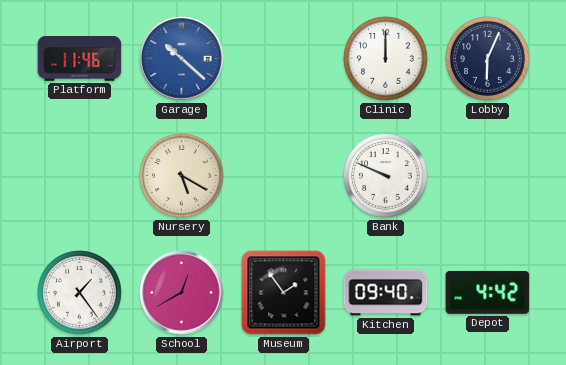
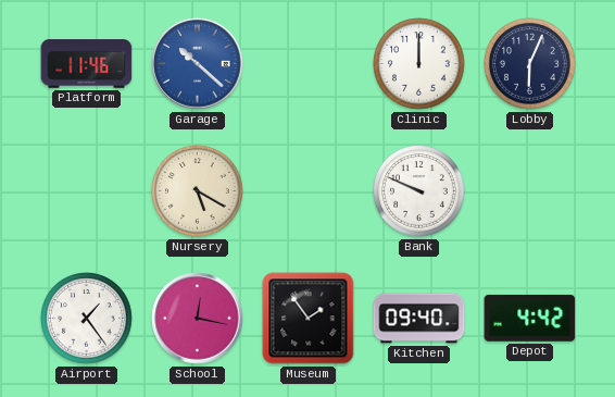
School: 12:40 -> 12:17
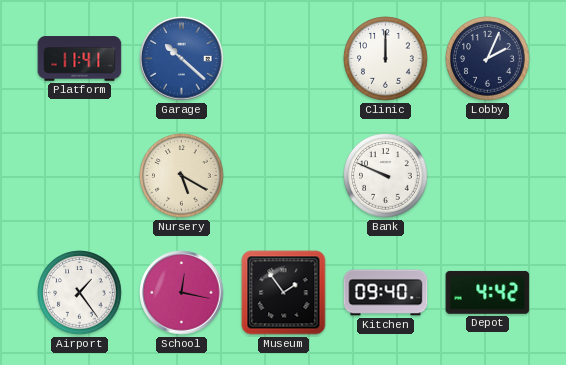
Platform: 11:46 -> 11:41
Lobby: 6:04 -> 2:04
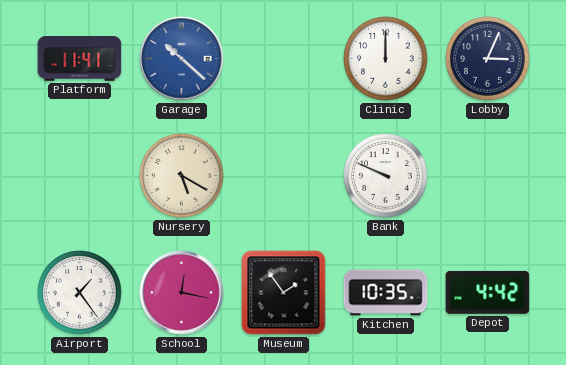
Lobby: 2:04 -> 3:04
Kitchen: 09:40 -> 10:35
